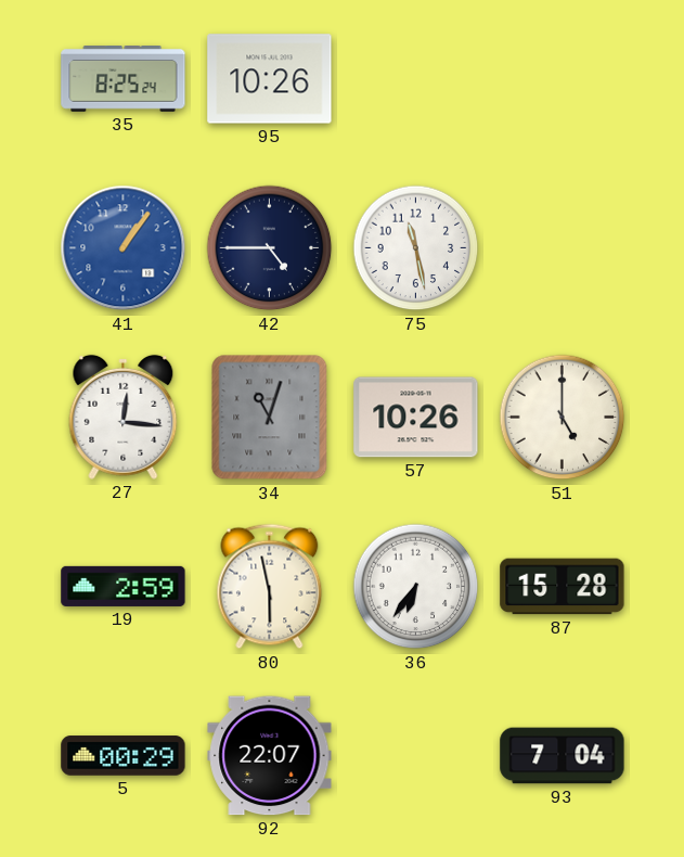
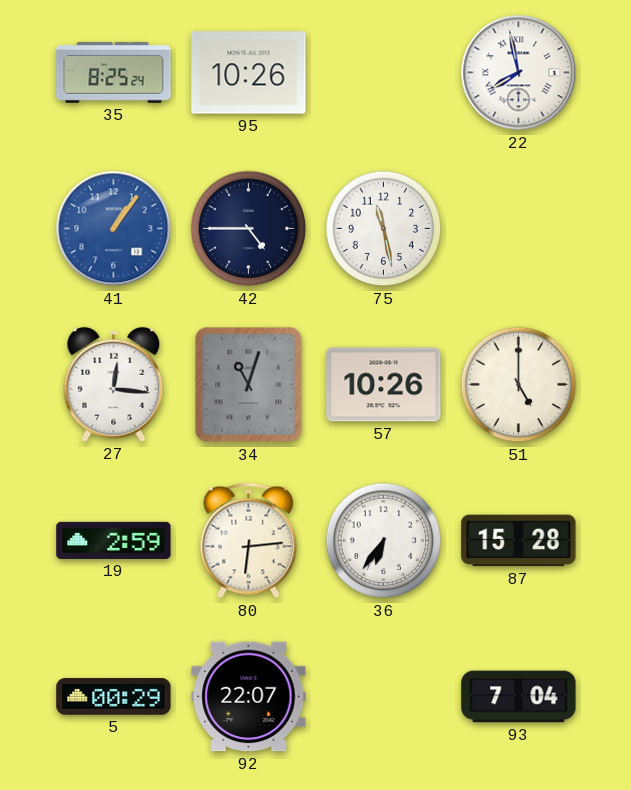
22: none -> 7:58
80: 5:58 -> 6:14
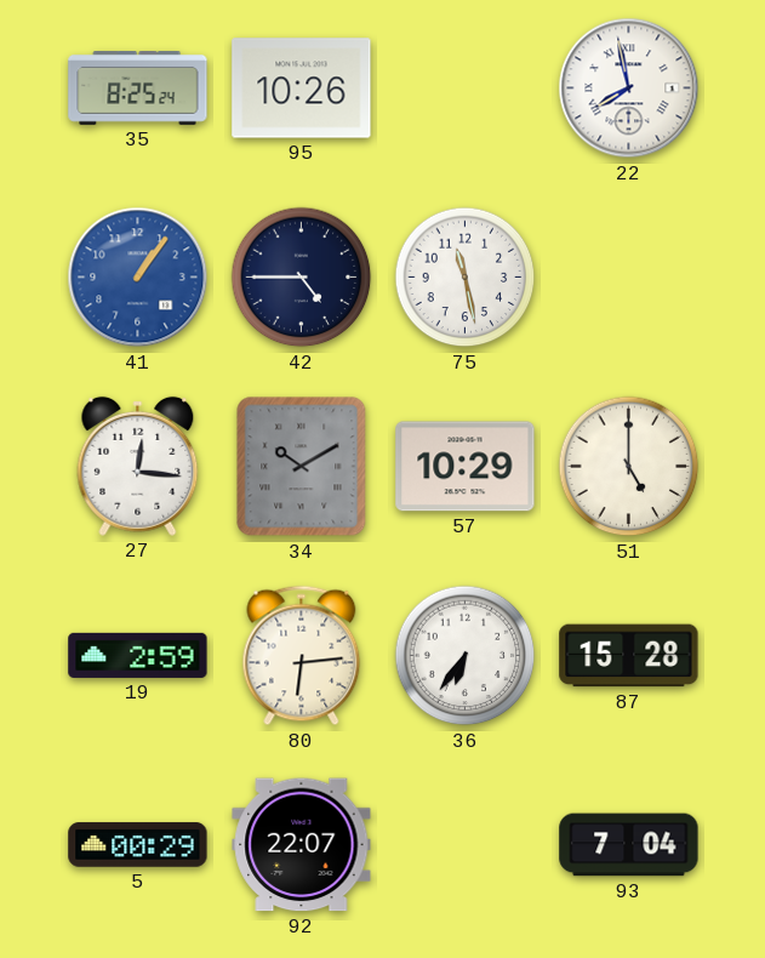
34: 11:03 -> 10:10
57: 10:26 -> 10:29
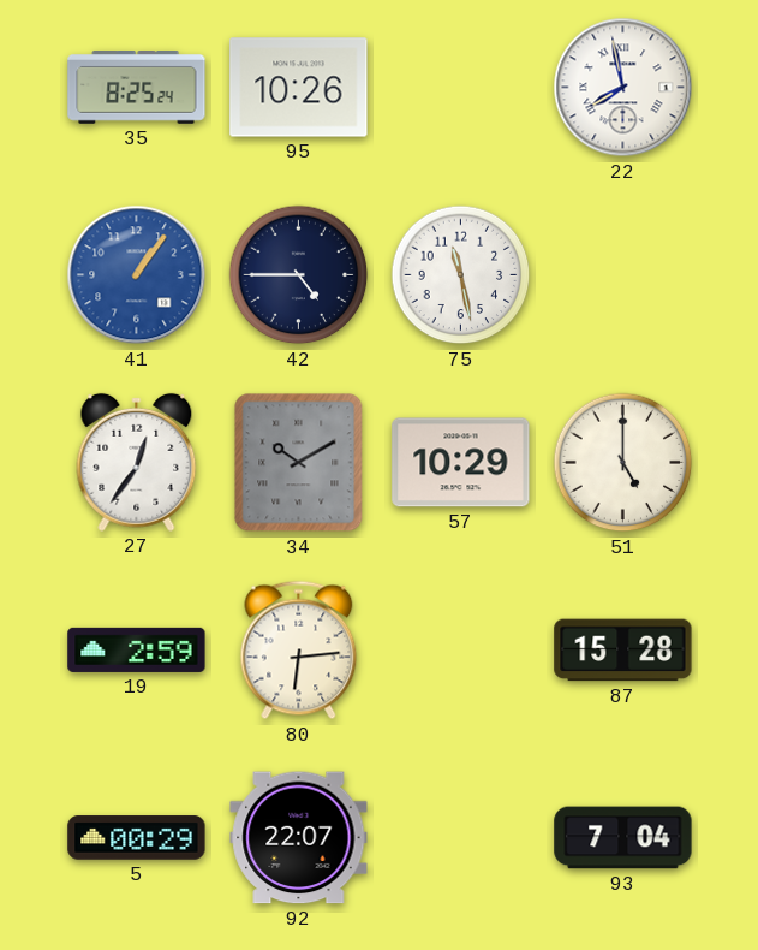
27: 12:16 -> 12:36
36: 6:36 -> none
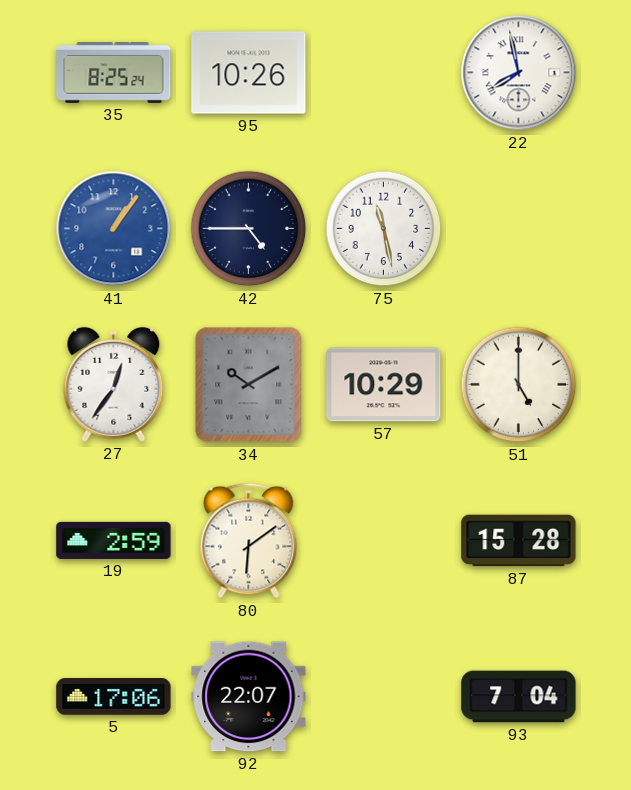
80: 6:14 -> 6:09
5: 00:29 -> 17:06
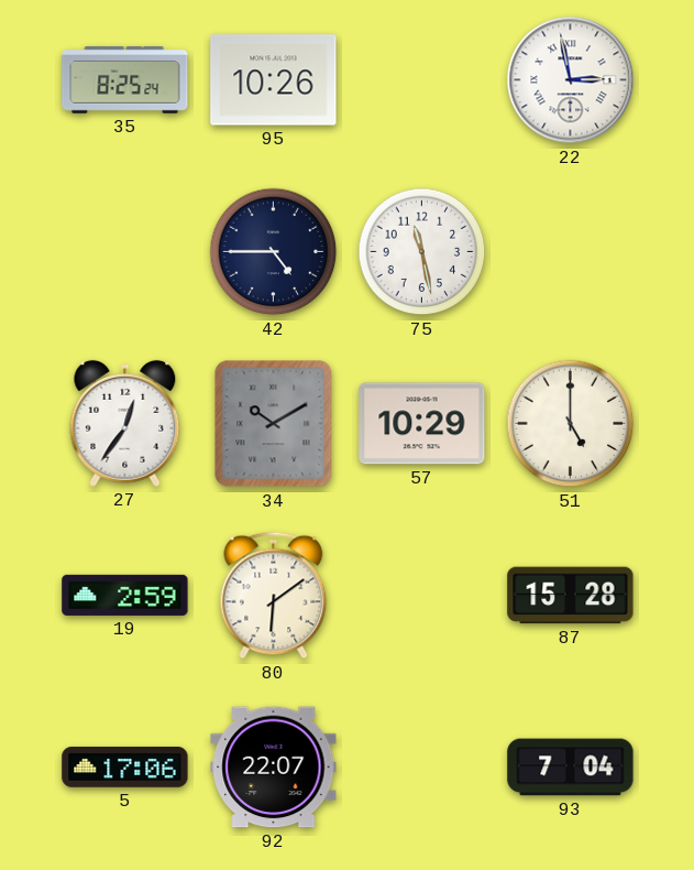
22: 7:58 -> 2:58
41: 1:06 -> none
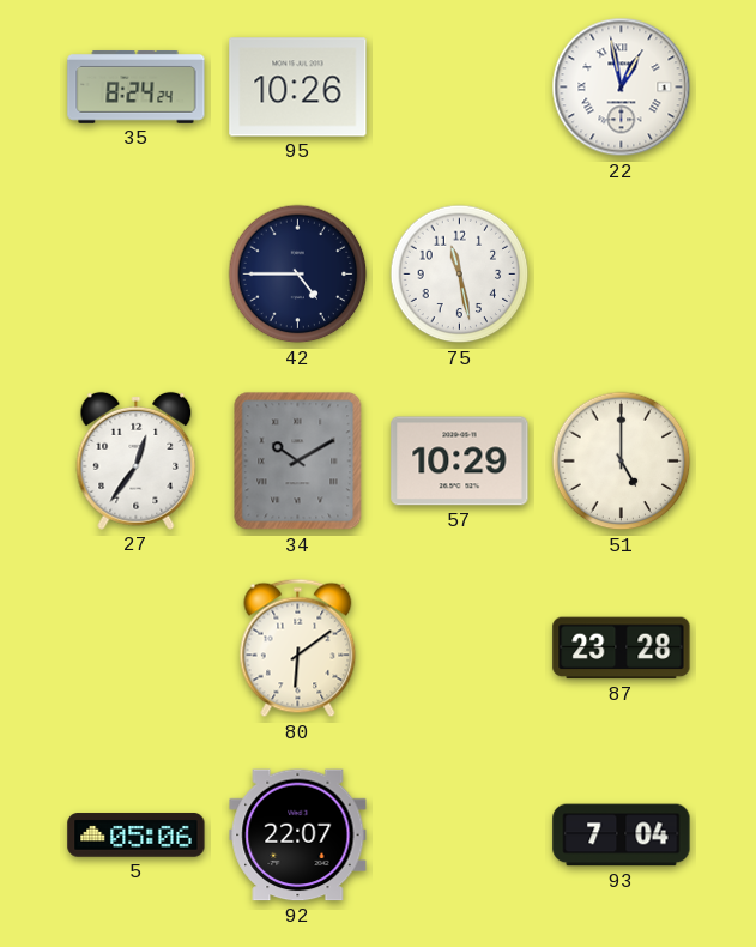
35: 8:25 -> 8:24
22: 2:58 -> 12:58
19: 2:59 -> none
87: 15:28 -> 23:28
5: 17:06 -> 05:06
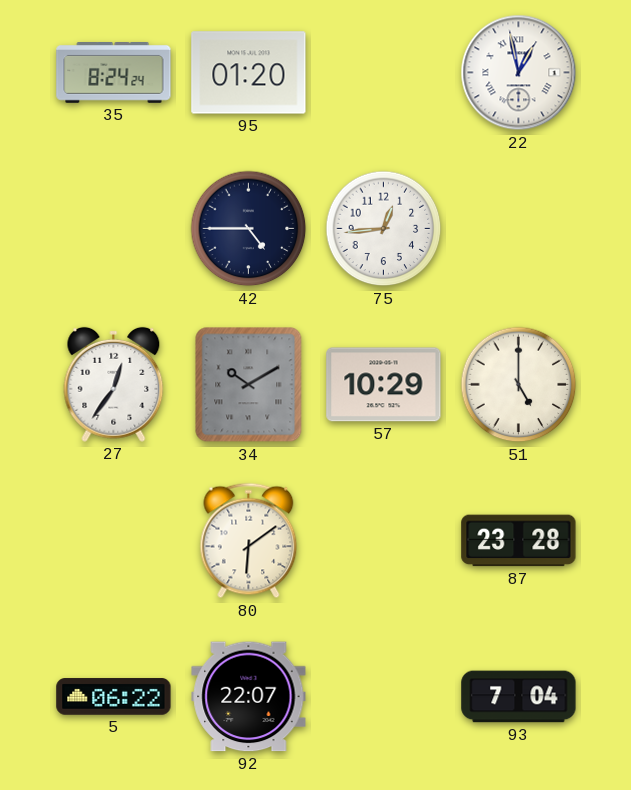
95: 10:26 -> 01:20
75: 11:28 -> 12:44
5: 05:06 -> 06:22
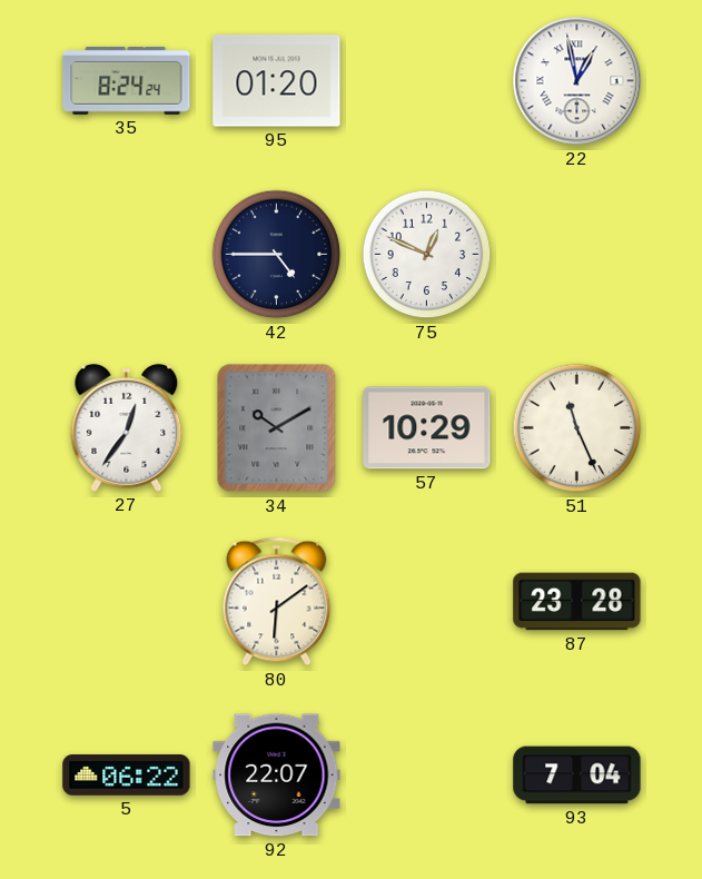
75: 12:44 -> 12:49
51: 5:00 -> 11:26
